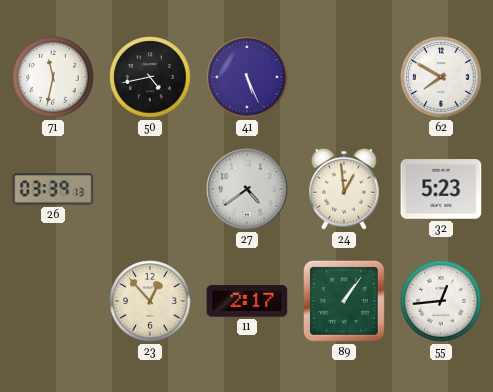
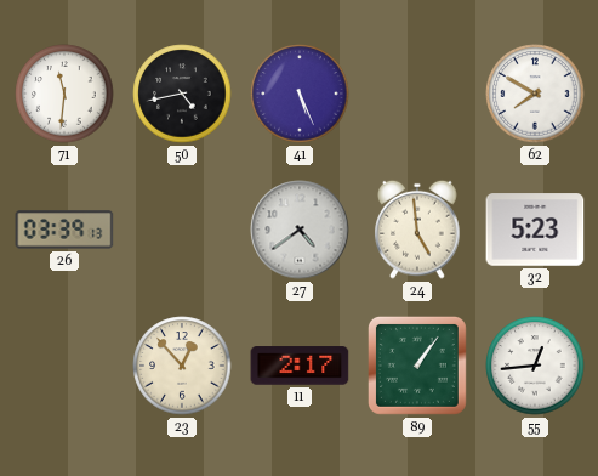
71: 11:32 -> 11:31
24: 12:59 -> 4:59
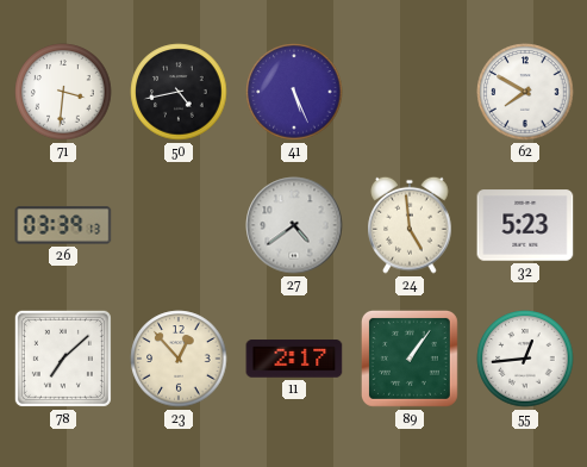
71: 11:31 -> 3:31
78: none -> 7:08
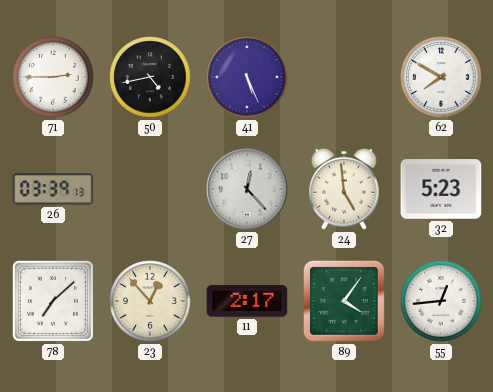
71: 3:31 -> 2:45
27: 4:39 -> 12:23
89: 1:06 -> 4:06
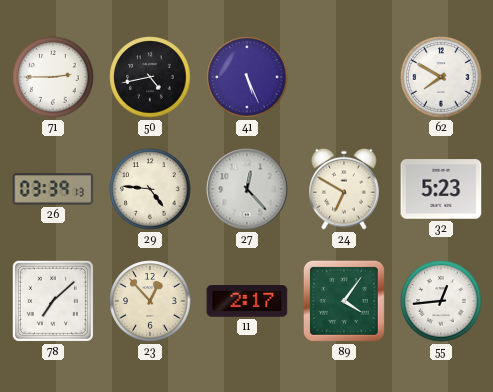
29: none -> 4:46
24: 4:59 -> 6:50
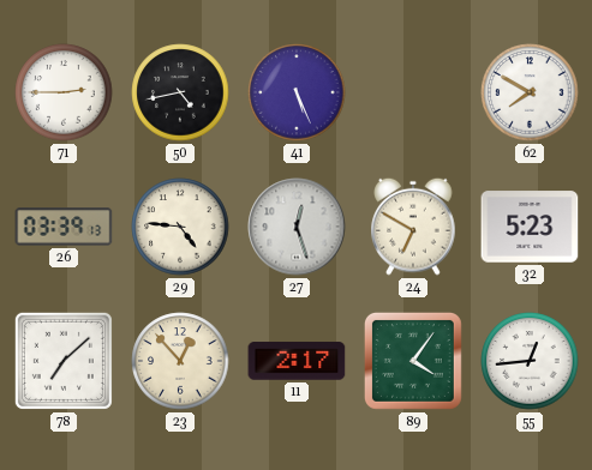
27: 12:23 -> 12:27
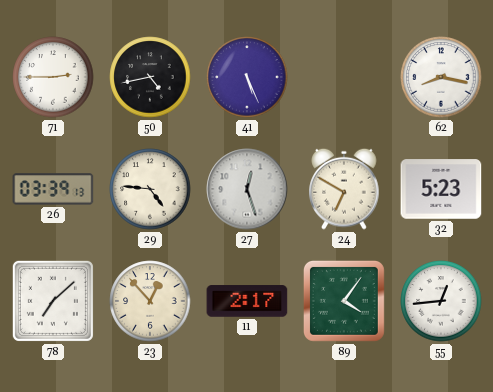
62: 7:50 -> 8:17
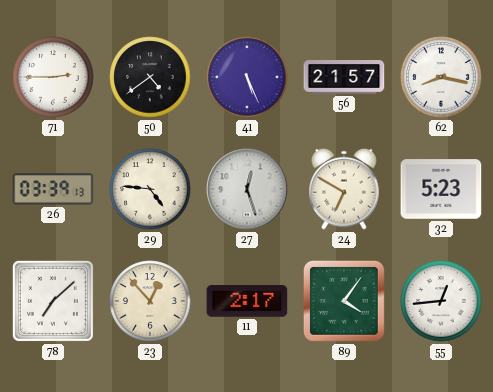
50: 4:43 -> 4:39
56: none -> 21:57
